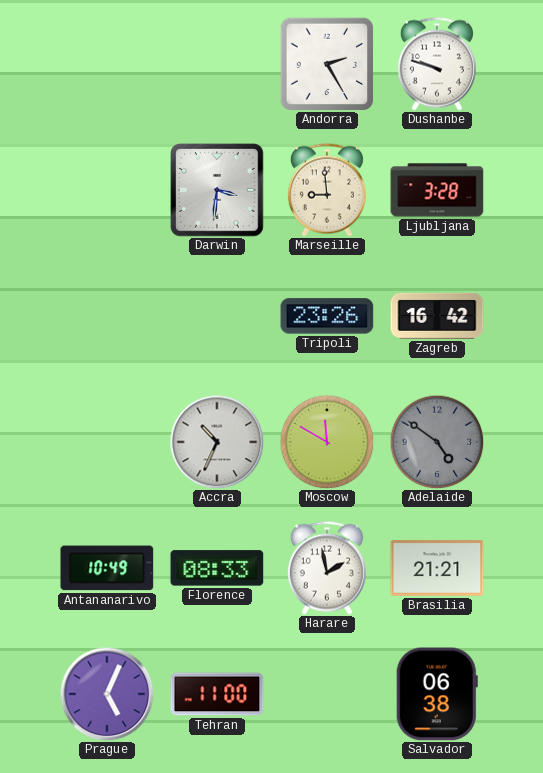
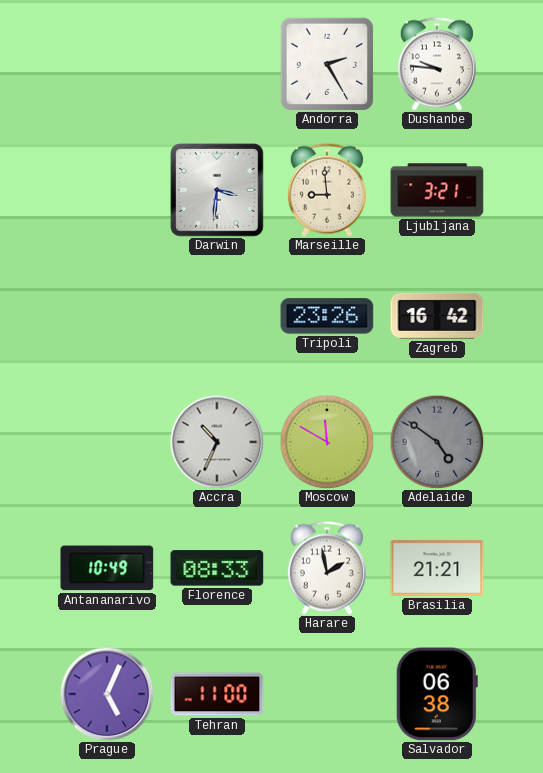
Dushanbe: 9:48 -> 9:46
Ljubljana: 3:28 -> 3:21
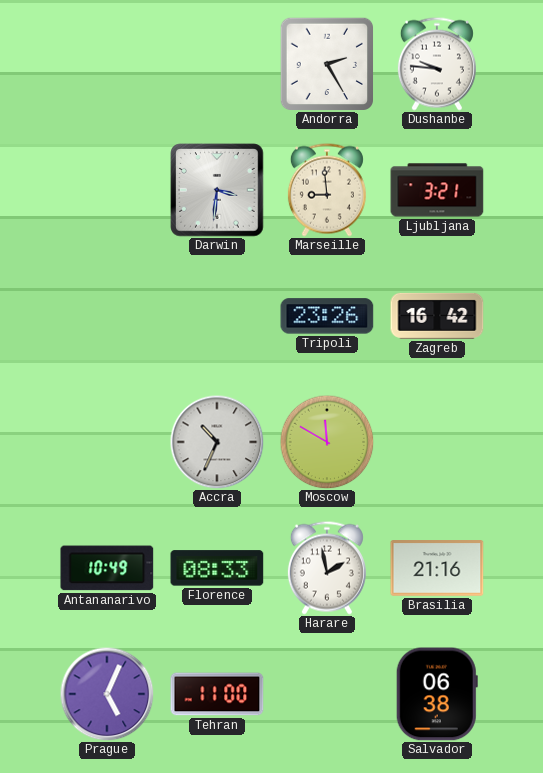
Adelaide: 4:51 -> none
Brasilia: 21:21 -> 21:16
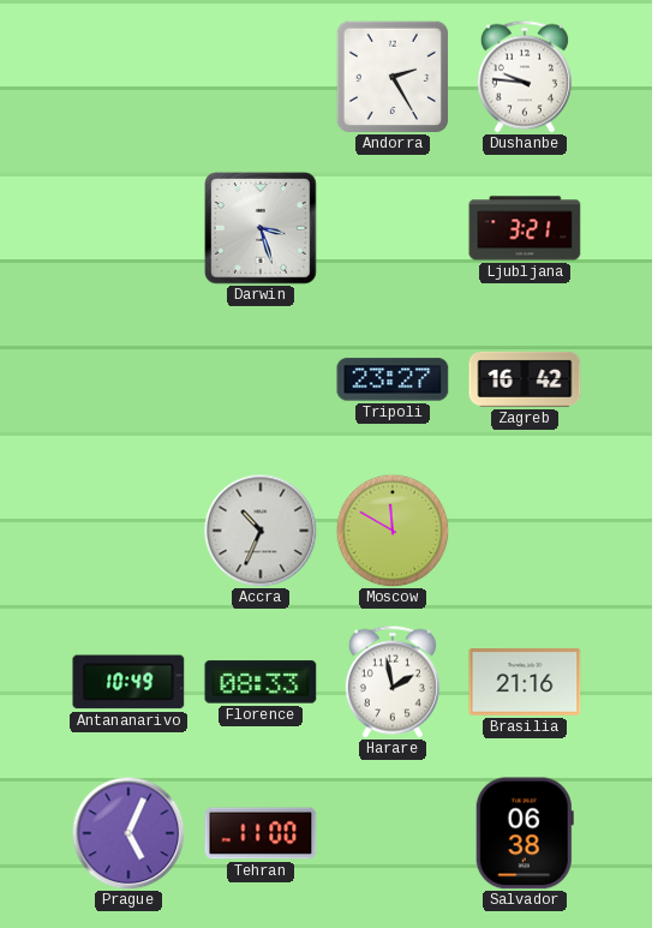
Darwin: 3:31 -> 3:27
Marseille: 8:59 -> none
Tripoli: 23:26 -> 23:27
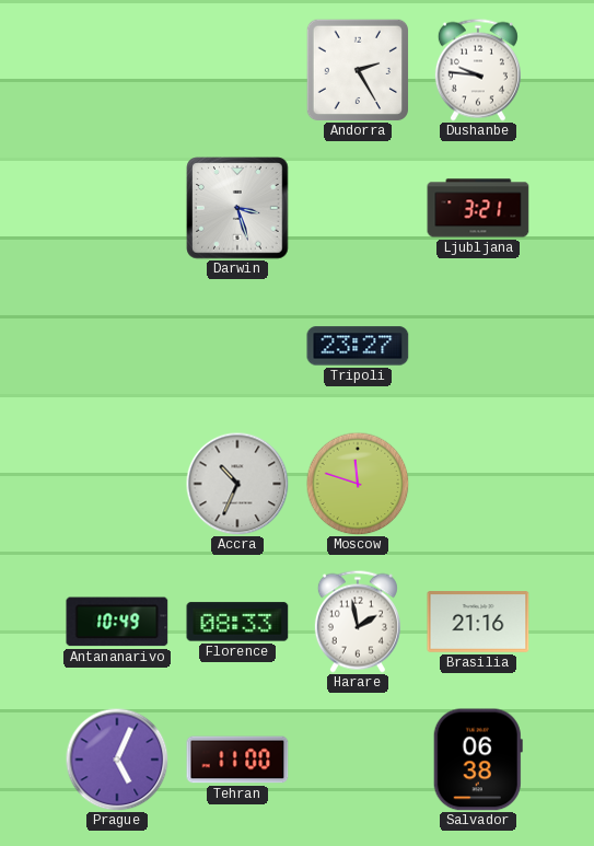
Zagreb: 16:42 -> none
Moscow: 11:50 -> 11:48
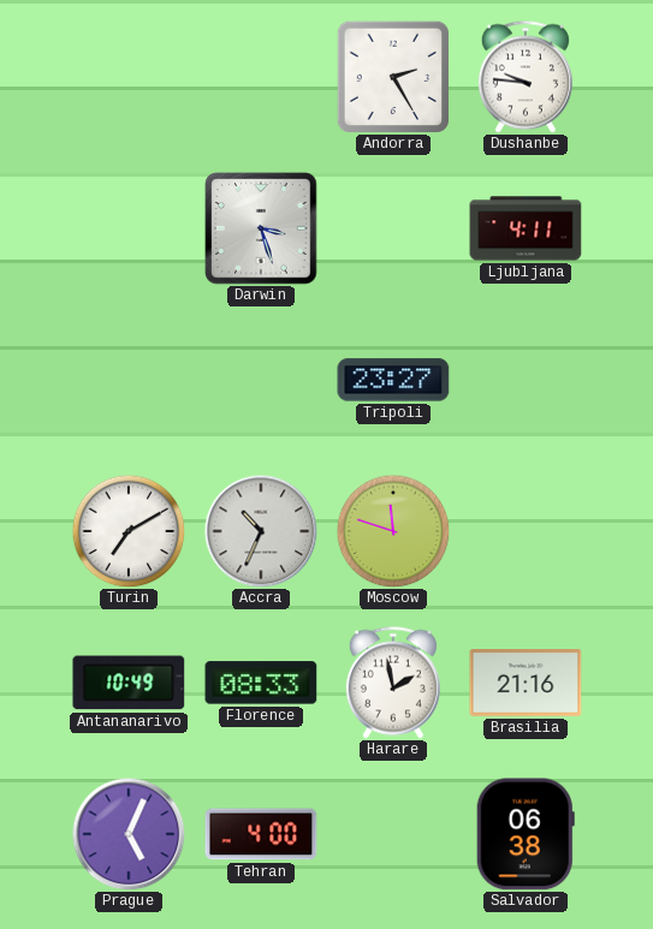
Ljubljana: 3:21 -> 4:11
Turin: none -> 7:10
Tehran: 11:00 -> 4:00
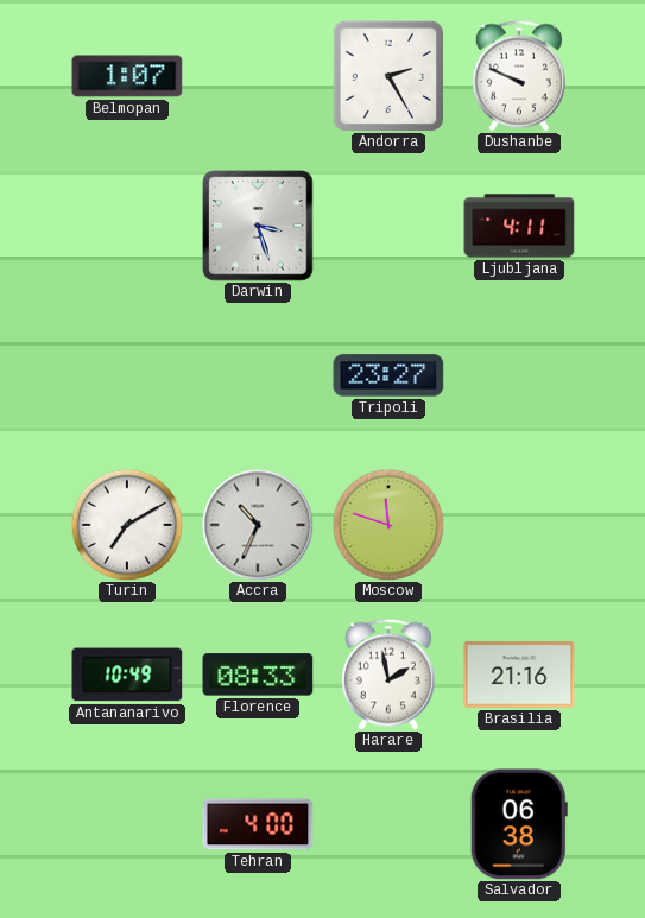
Belmopan: none -> 1:07
Dushanbe: 9:46 -> 9:49
Prague: 5:04 -> none
